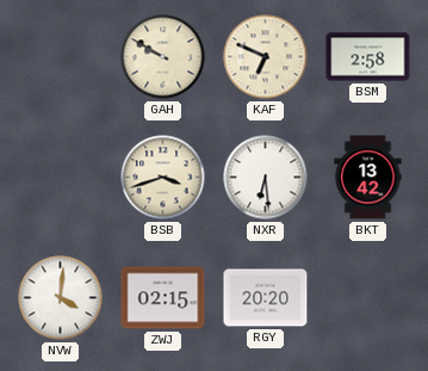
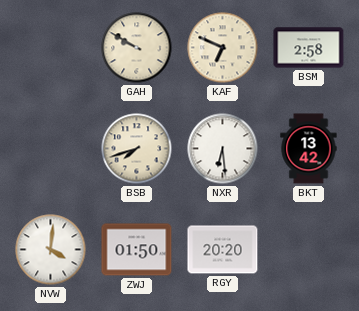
BSB: 3:42 -> 7:42
ZWJ: 02:15 -> 01:50
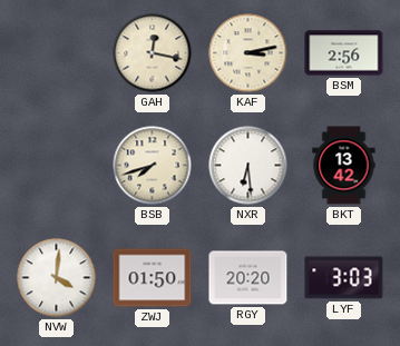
GAH: 9:50 -> 12:17
KAF: 6:49 -> 3:13
BSM: 2:58 -> 2:56
LYF: none -> 3:03
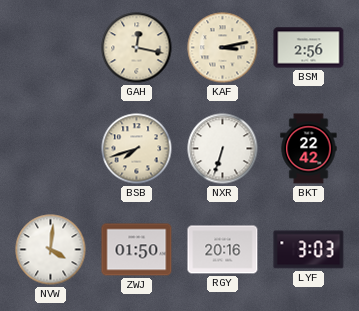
NXR: 6:29 -> 6:33
BKT: 13:42 -> 22:42
RGY: 20:20 -> 20:16
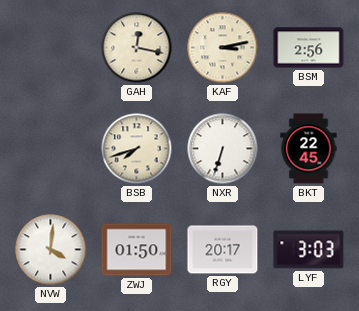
BKT: 22:42 -> 22:45
RGY: 20:16 -> 20:17
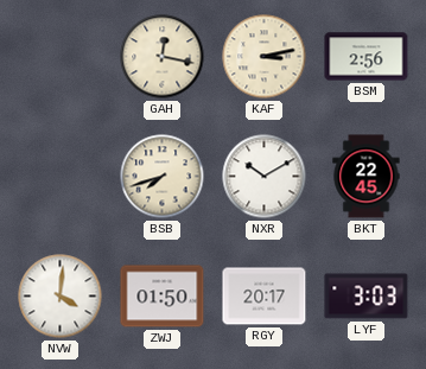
NXR: 6:33 -> 10:10
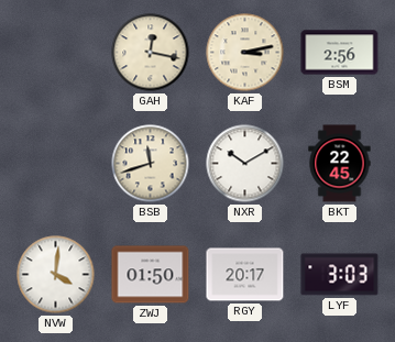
BSB: 7:42 -> 11:42
